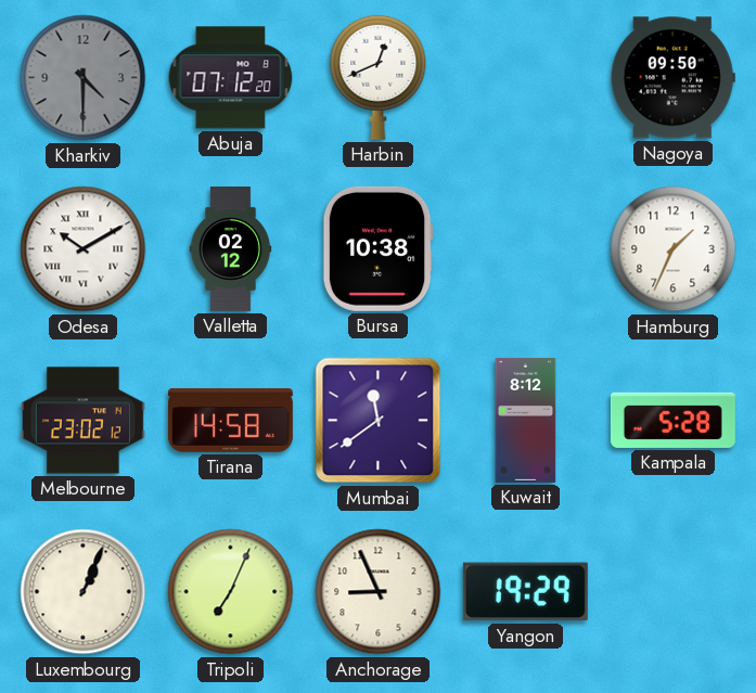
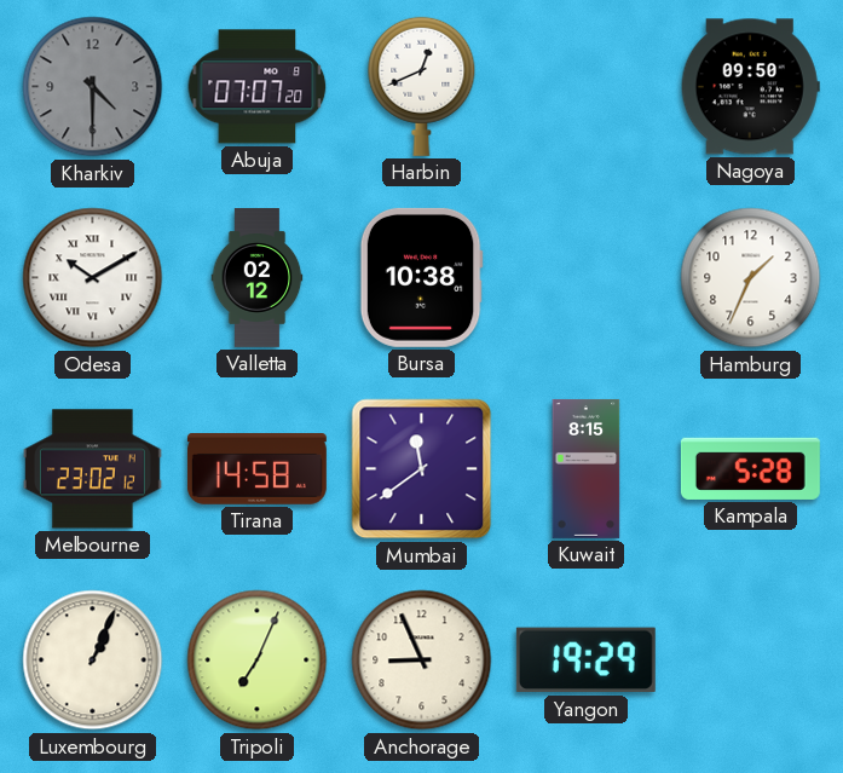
Abuja: 07:12 -> 07:07
Kuwait: 8:12 -> 8:15
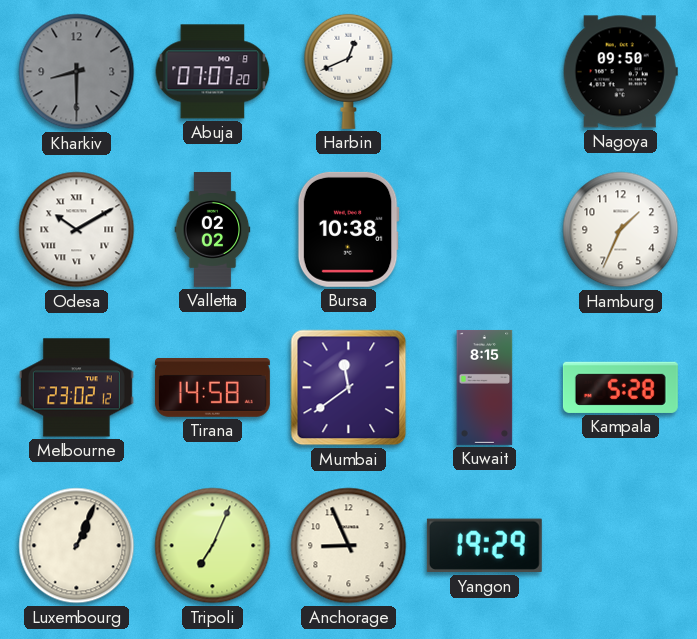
Kharkiv: 4:30 -> 8:30
Valletta: 02:12 -> 02:02
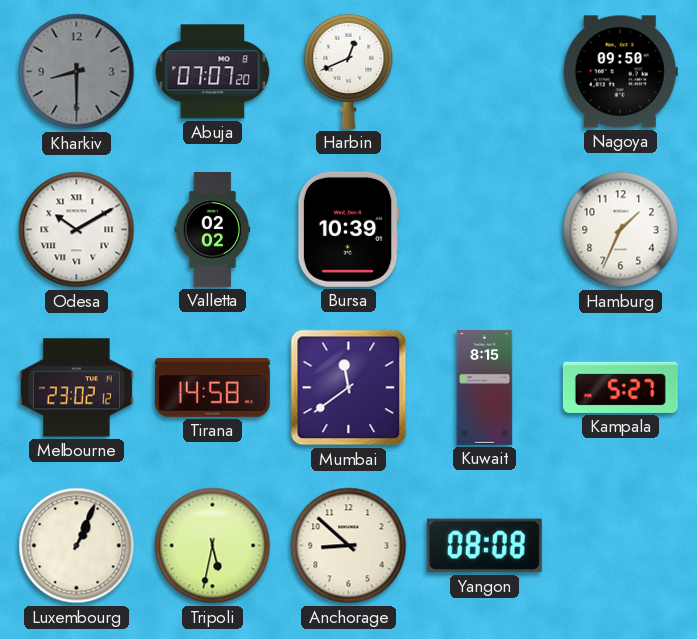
Bursa: 10:38 -> 10:39
Kampala: 5:28 -> 5:27
Tripoli: 7:04 -> 5:32
Anchorage: 8:56 -> 8:52
Yangon: 19:29 -> 08:08
